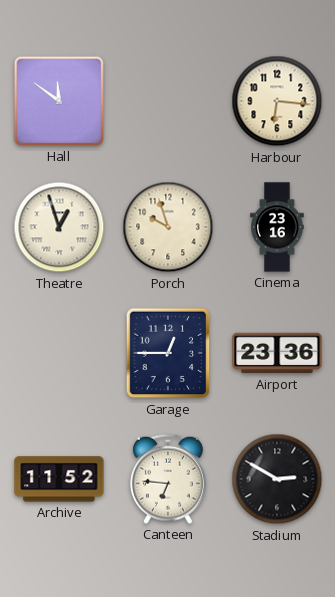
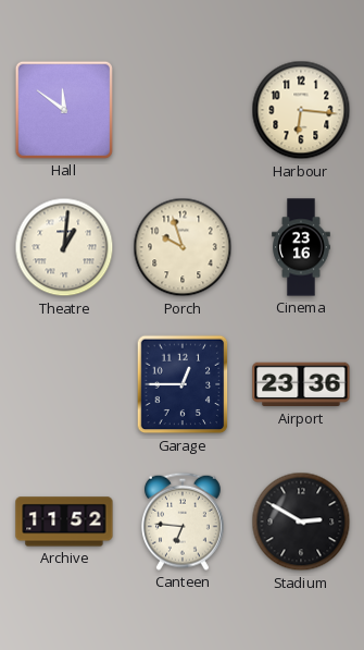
Theatre: 12:57 -> 1:01
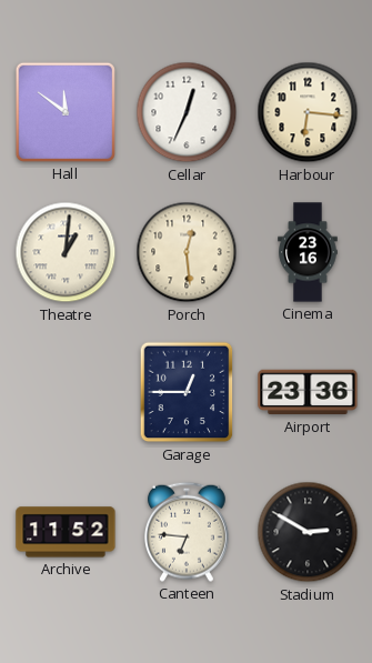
Cellar: none -> 12:34
Porch: 9:57 -> 12:29
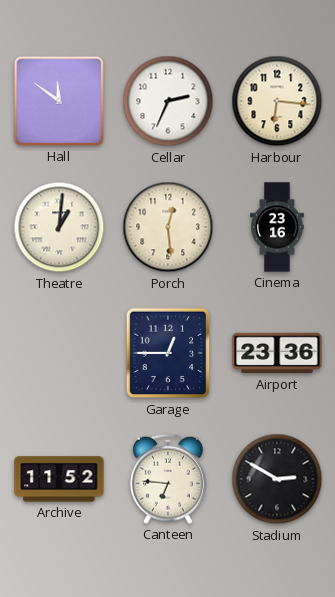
Cellar: 12:34 -> 2:34
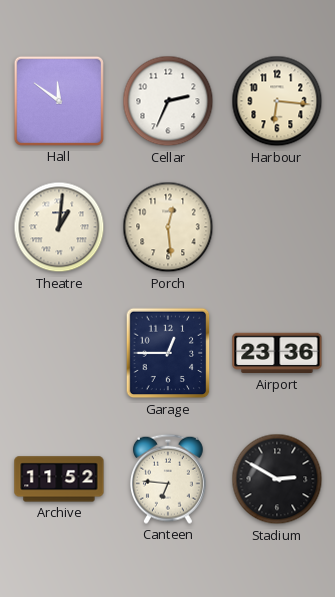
Cinema: 23:16 -> none
